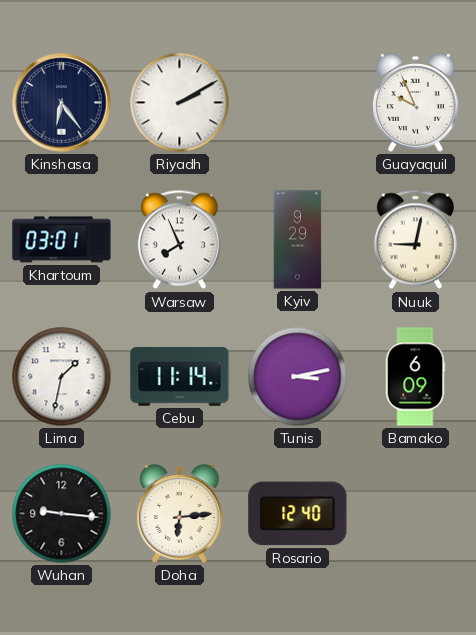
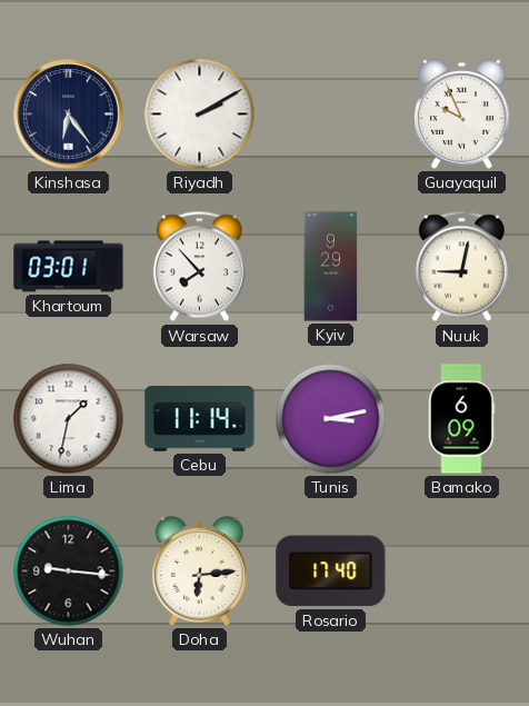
Warsaw: 7:56 -> 7:53
Rosario: 12:40 -> 17:40
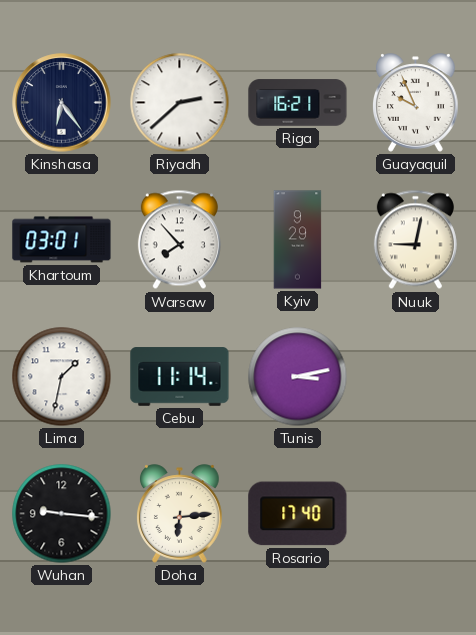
Riyadh: 2:10 -> 2:38
Riga: none -> 16:21
Bamako: 6:09 -> none
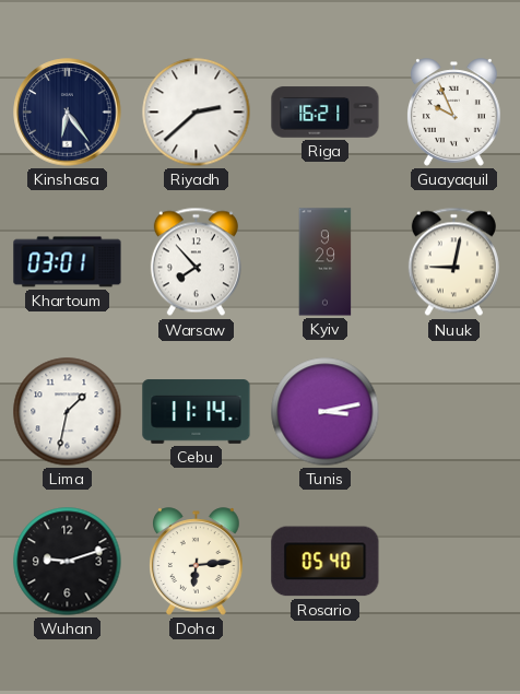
Wuhan: 9:16 -> 9:12
Rosario: 17:40 -> 05:40
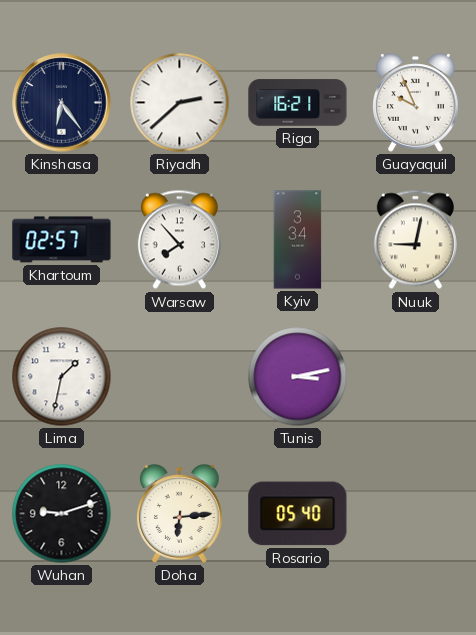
Khartoum: 03:01 -> 02:57
Kyiv: 9:29 -> 3:34
Cebu: 11:14 -> none
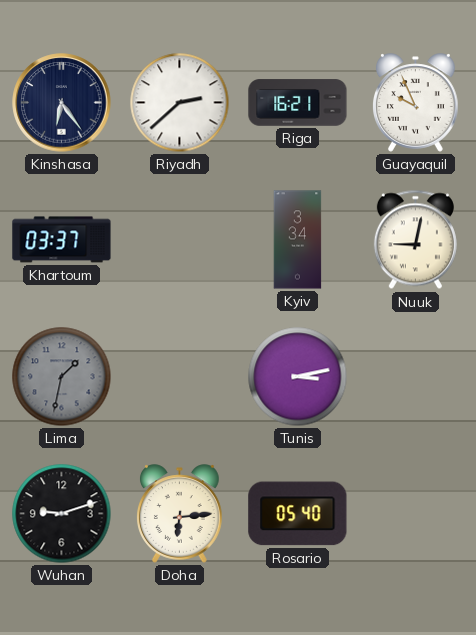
Khartoum: 02:57 -> 03:37
Warsaw: 7:53 -> none
Lima dial: white -> grey
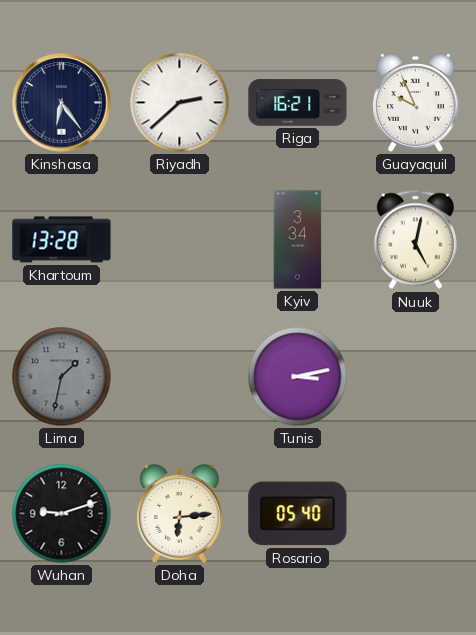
Khartoum: 03:37 -> 13:28
Nuuk: 9:02 -> 5:02
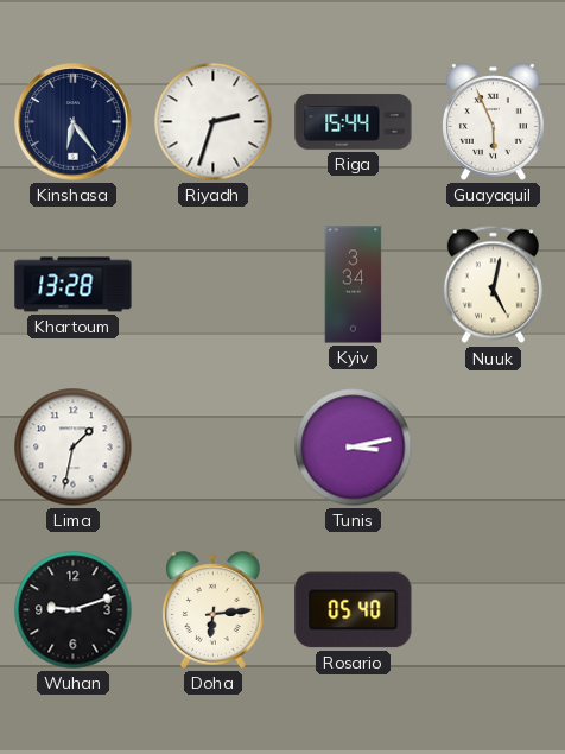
Riyadh: 2:38 -> 2:33
Riga: 16:21 -> 15:44
Guayaquil: 9:56 -> 5:56
Lima dial: grey -> white
